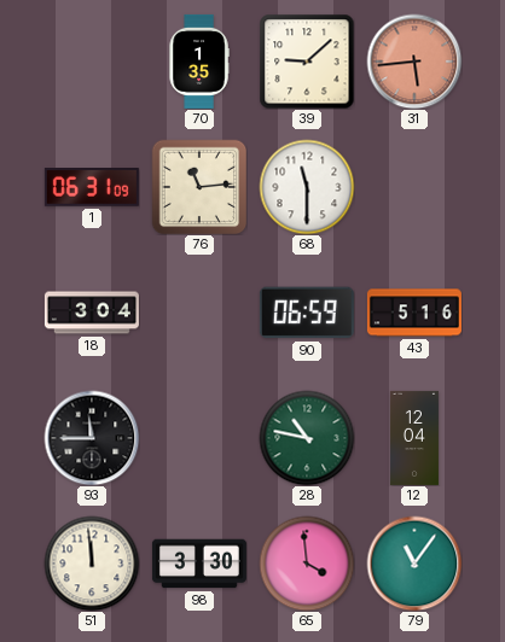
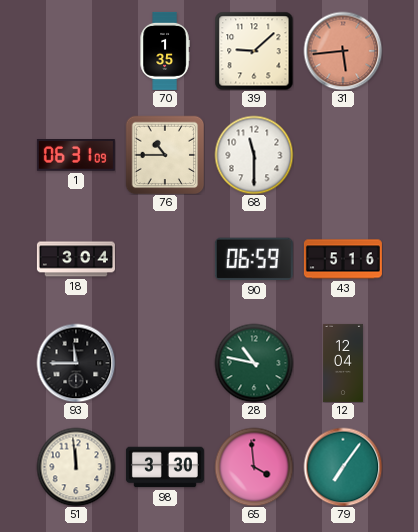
76: 11:14 -> 10:45
79: 11:06 -> 7:06
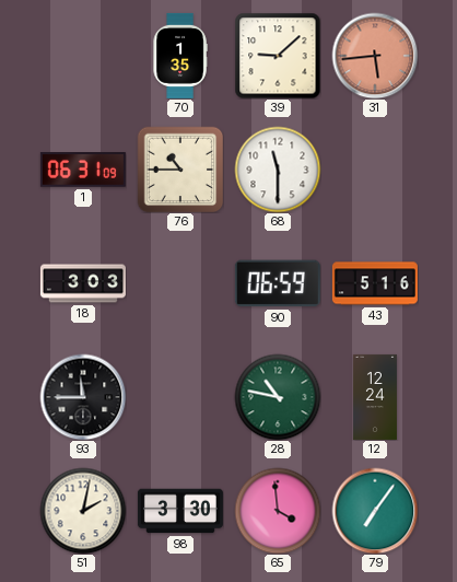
18: 3:04 -> 3:03
12: 12:04 -> 12:24
51: 11:59 -> 2:02
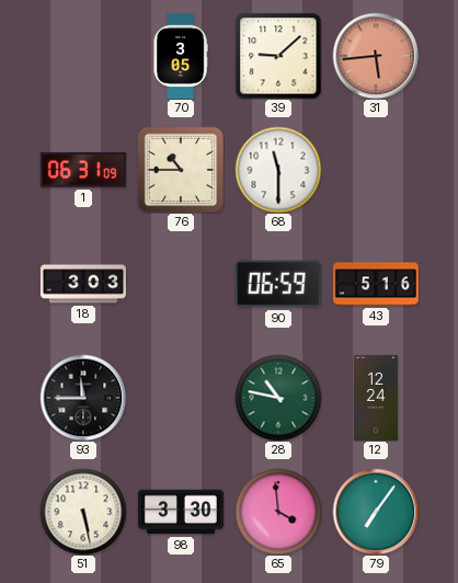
70: 1:35 -> 3:05
51: 2:02 -> 5:28
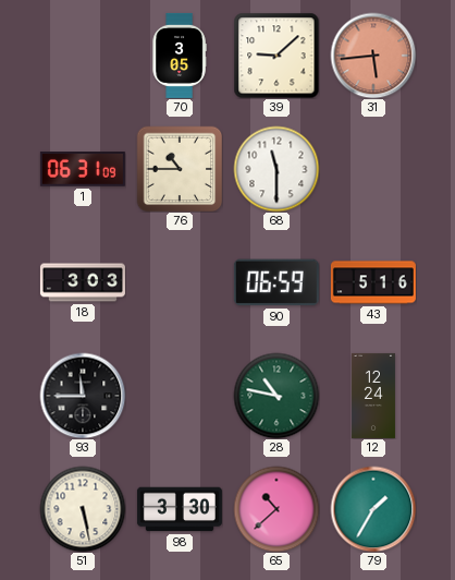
65: 3:59 -> 10:38
79: 7:06 -> 1:35
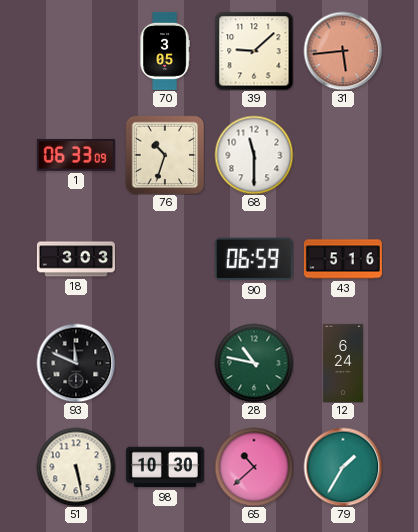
1: 06:31 -> 06:33
76: 10:45 -> 10:33
93: 11:45 -> 11:49
12: 12:24 -> 6:24
98: 3:30 -> 10:30
